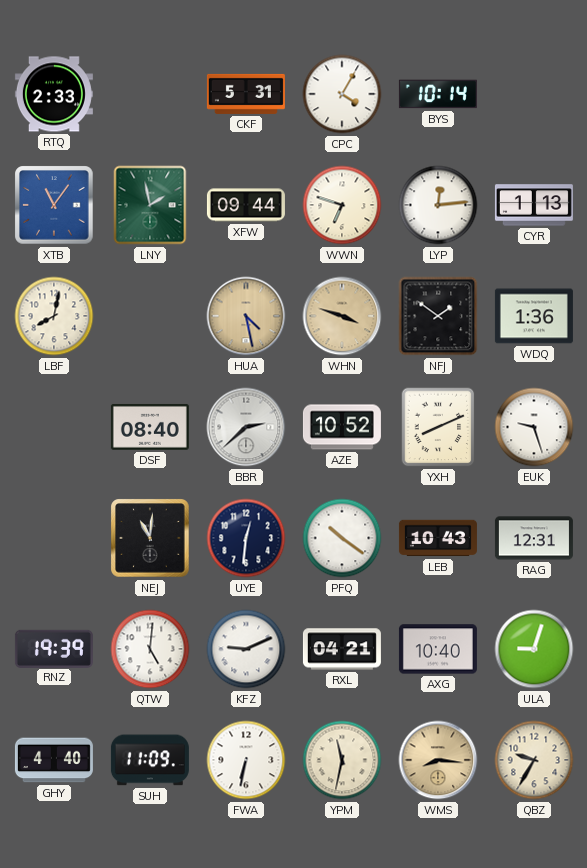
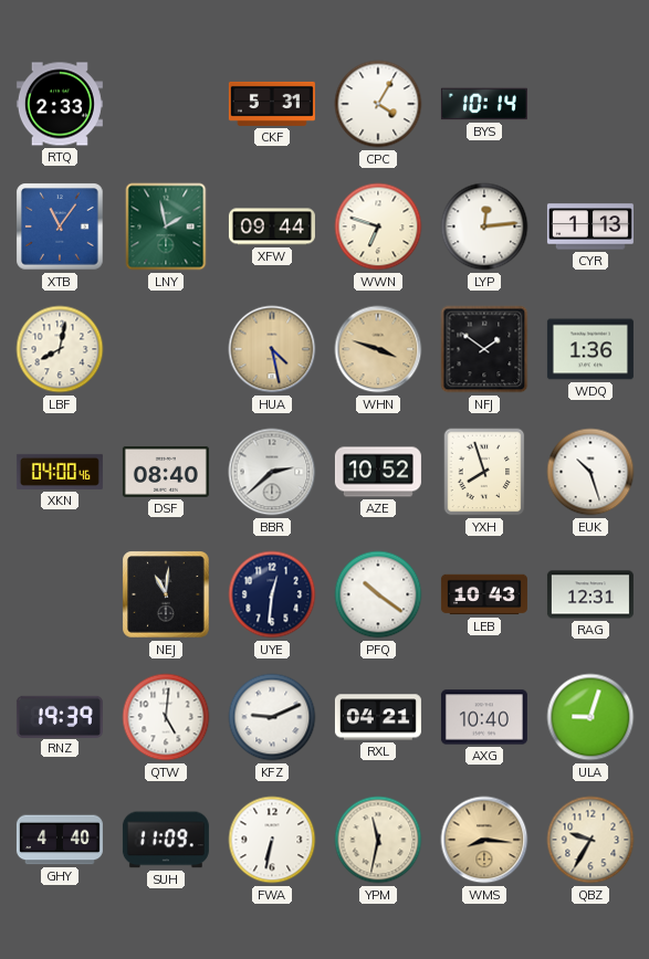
XKN: none -> 04:00
YXH: 8:11 -> 7:57
EUK: 9:27 -> 10:27
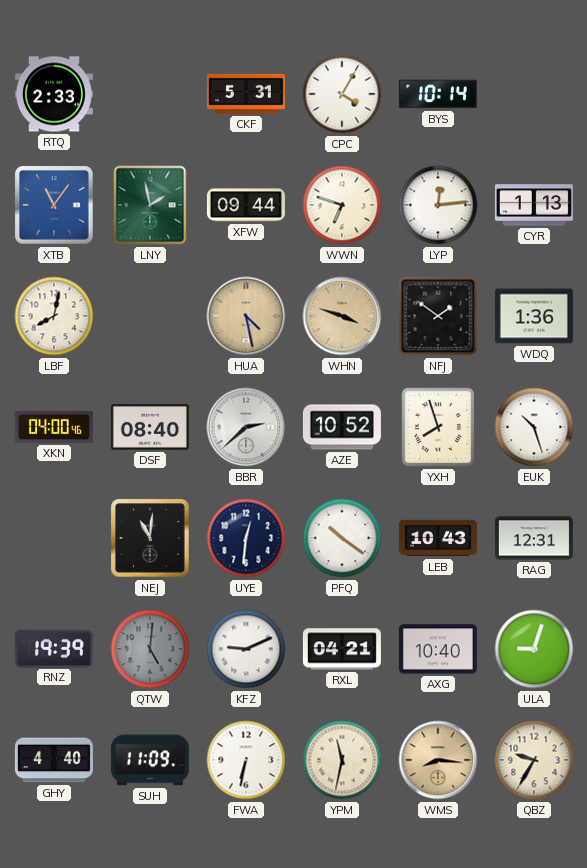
QTW dial: white -> grey
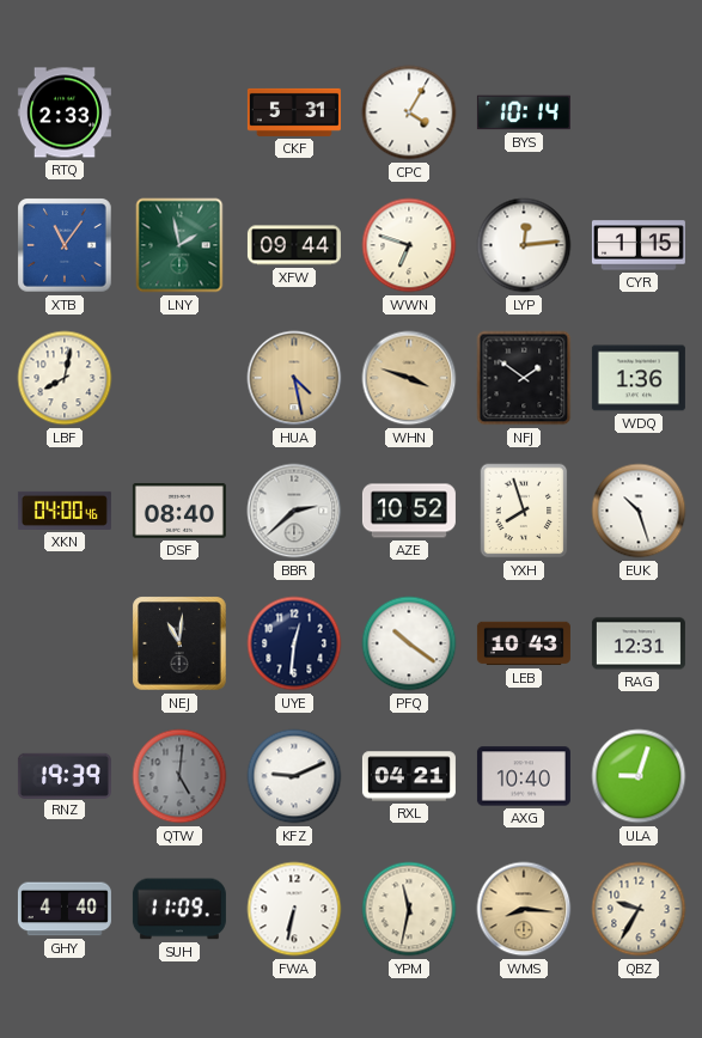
CYR: 1:13 -> 1:15
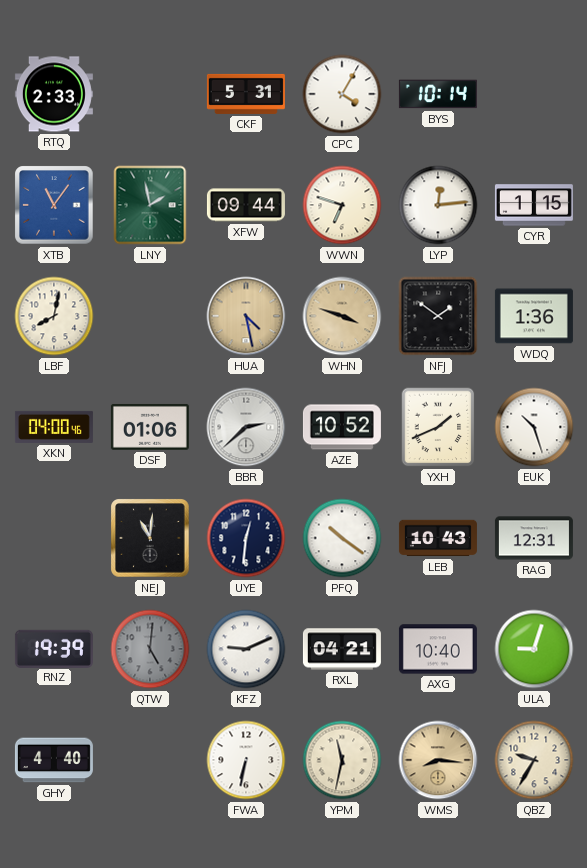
DSF: 08:40 -> 01:06
YXH: 7:57 -> 1:41
SUH: 11:09 -> none
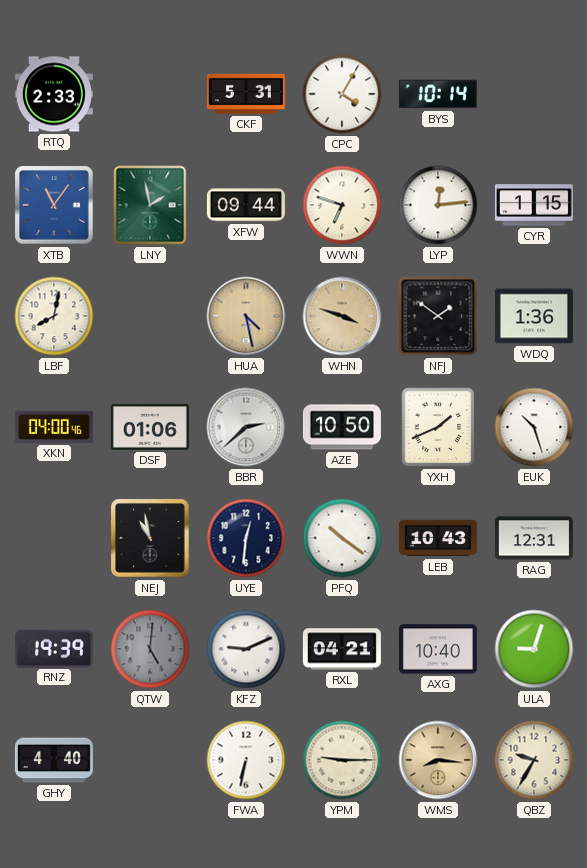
AZE: 10:52 -> 10:50
NEJ: 11:01 -> 10:58
YPM: 11:32 -> 9:15
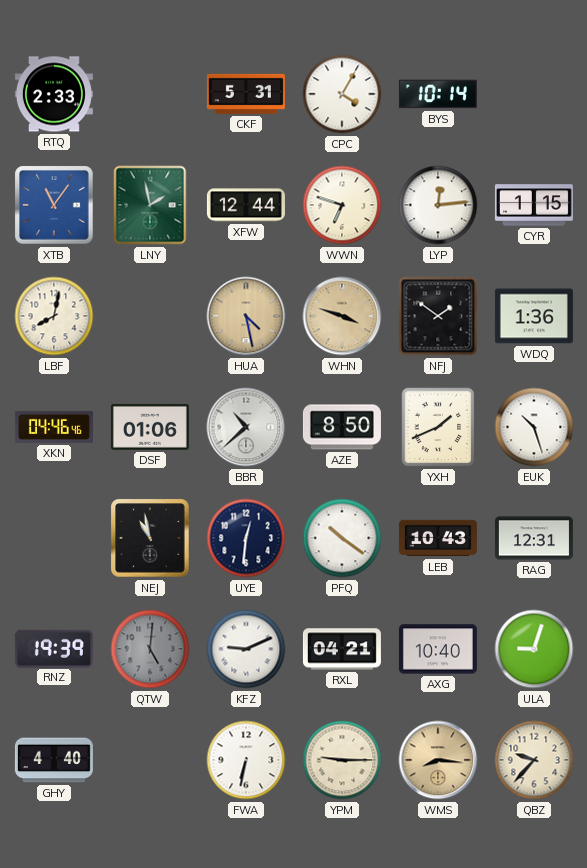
XFW: 09:44 -> 12:44
XKN: 04:00 -> 04:46
BBR: 2:38 -> 10:38
AZE: 10:50 -> 8:50
QBZ: 9:35 -> 9:37
